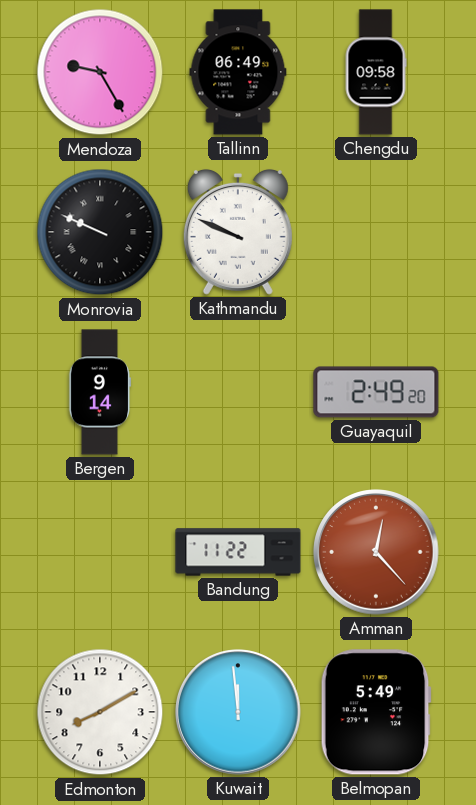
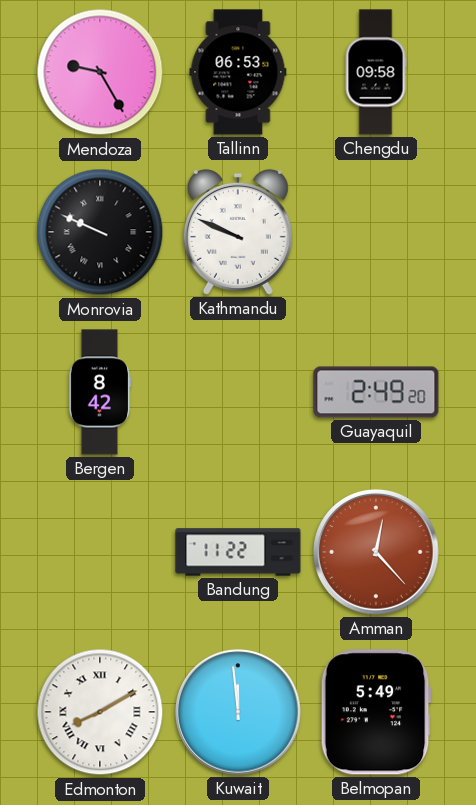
Tallinn: 06:49 -> 06:53
Bergen: 9:14 -> 8:42
Edmonton numerals: Arabic -> Roman
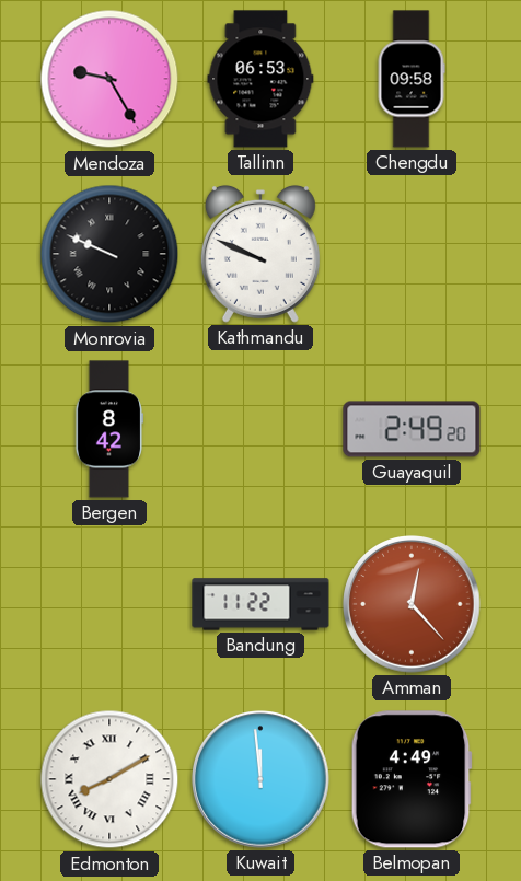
Belmopan: 5:49 -> 4:49
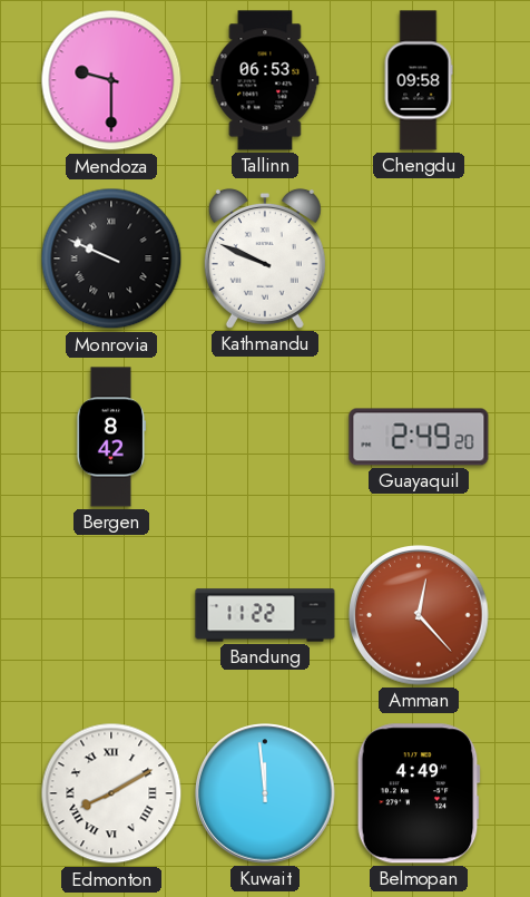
Mendoza: 9:25 -> 9:30
